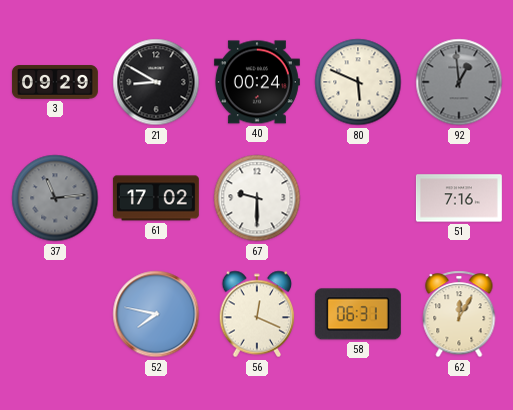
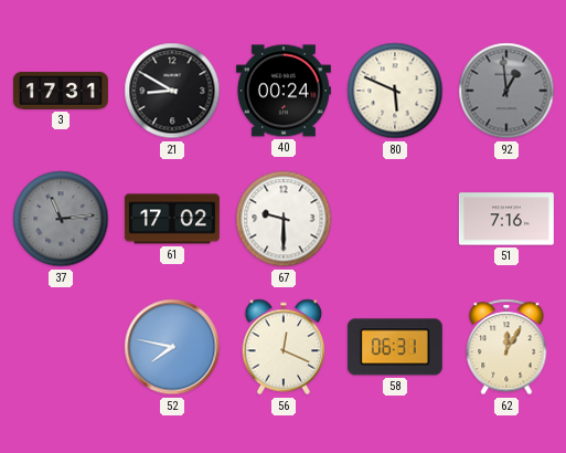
3: 09:29 -> 17:31
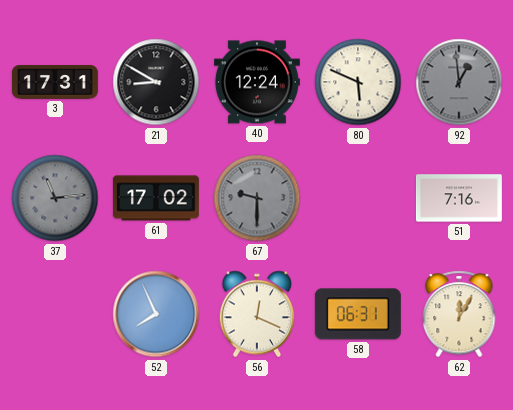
40: 00:24 -> 12:24
67 dial: white -> grey
52: 7:47 -> 7:56
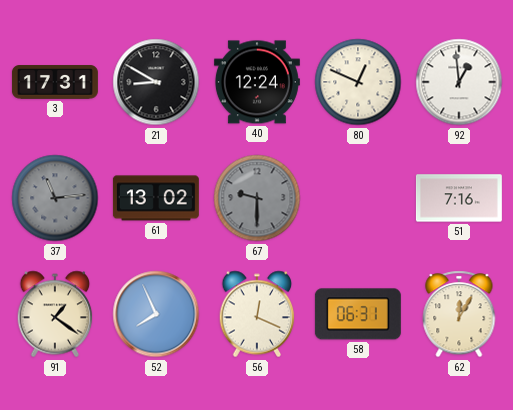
80: 5:49 -> 12:49
92 dial: grey -> white
61: 17:02 -> 13:02
91: none -> 1:21
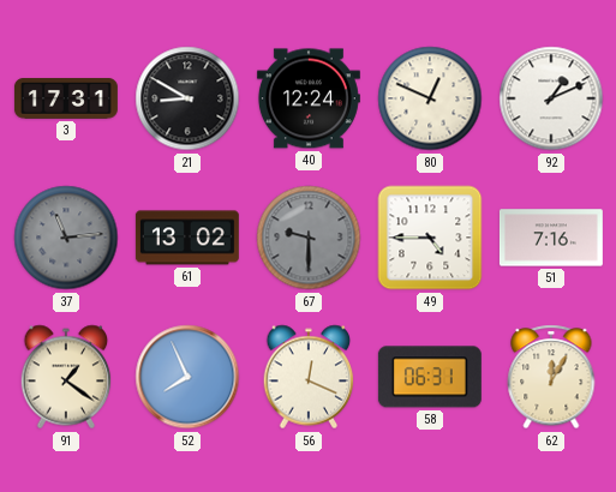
92: 12:59 -> 1:11
49: none -> 4:45
